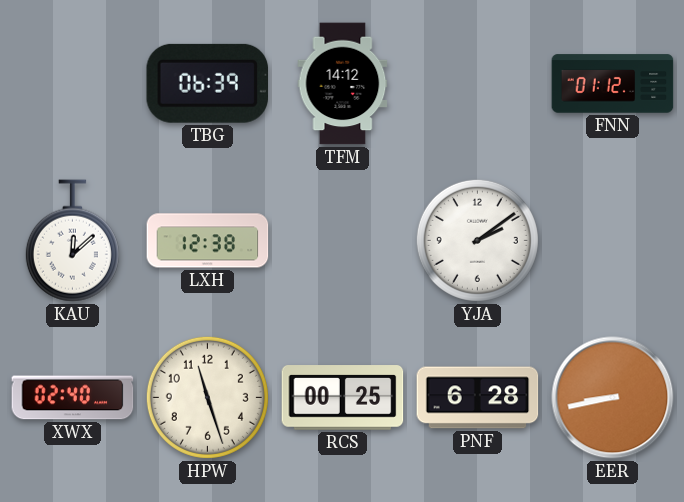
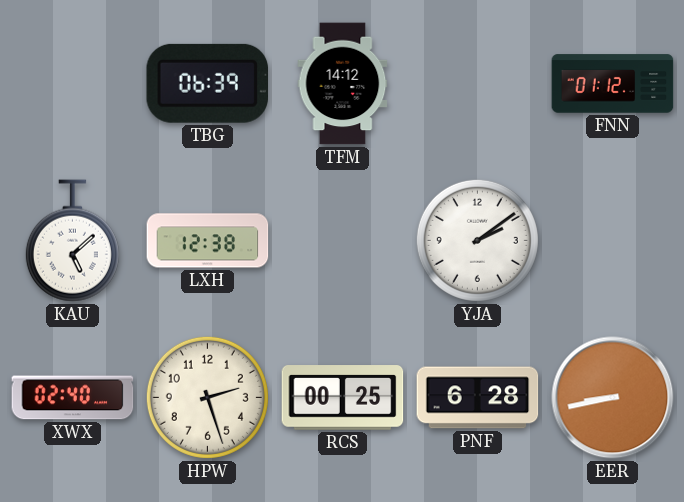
KAU: 12:08 -> 5:08
HPW: 11:27 -> 2:27
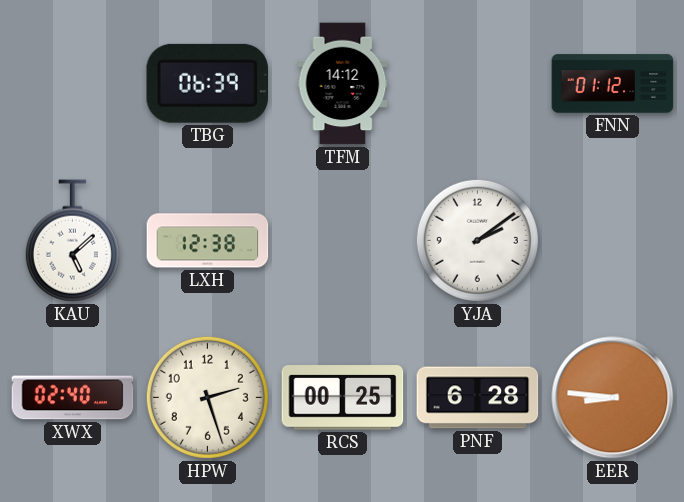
EER: 8:43 -> 8:46
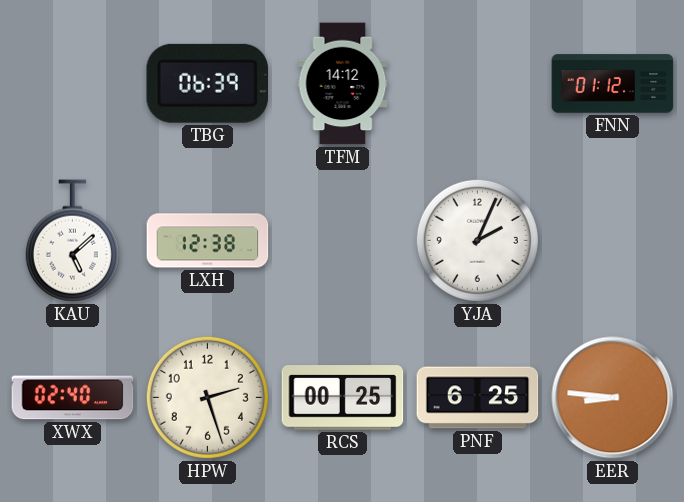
YJA: 2:09 -> 2:04
PNF: 6:28 -> 6:25
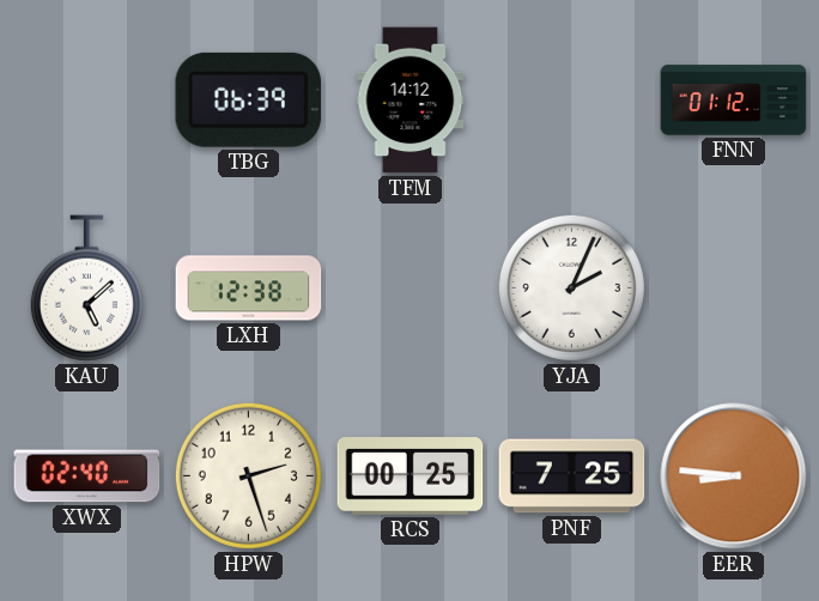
PNF: 6:25 -> 7:25
